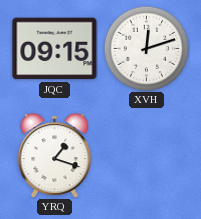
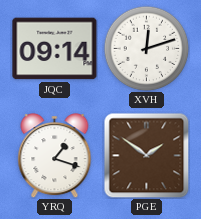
JQC: 09:15 -> 09:14
PGE: none -> 1:51
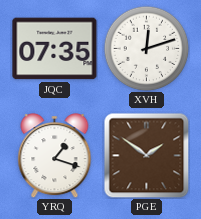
JQC: 09:14 -> 07:35
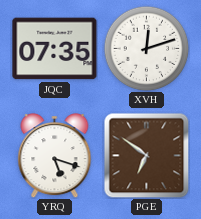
YRQ: 1:18 -> 5:18
PGE: 1:51 -> 6:51
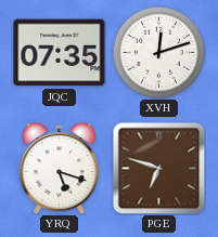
PGE: 6:51 -> 6:48
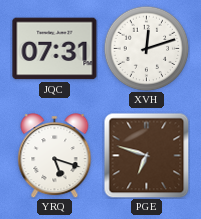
JQC: 07:35 -> 07:31
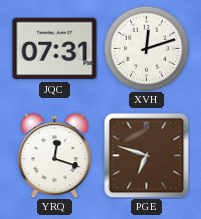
YRQ: 5:18 -> 12:18
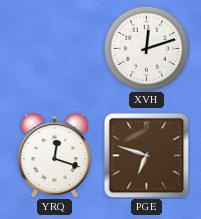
JQC: 07:31 -> none
